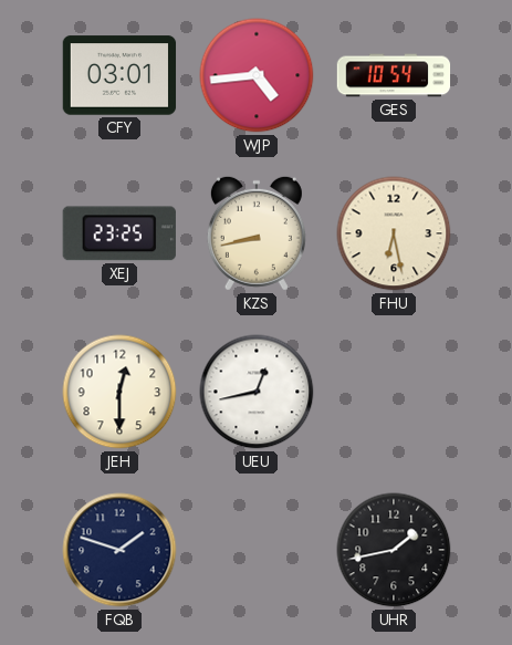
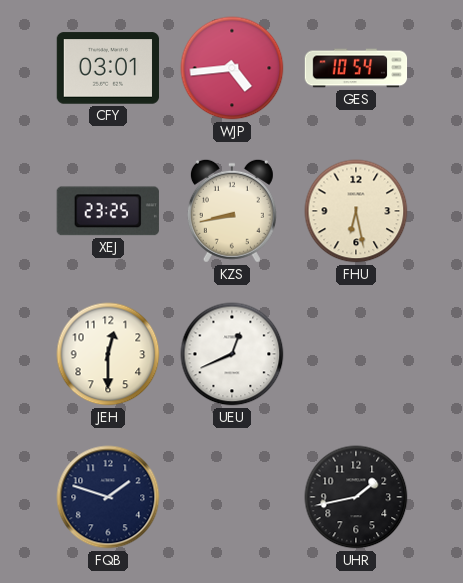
UEU: 12:43 -> 12:41
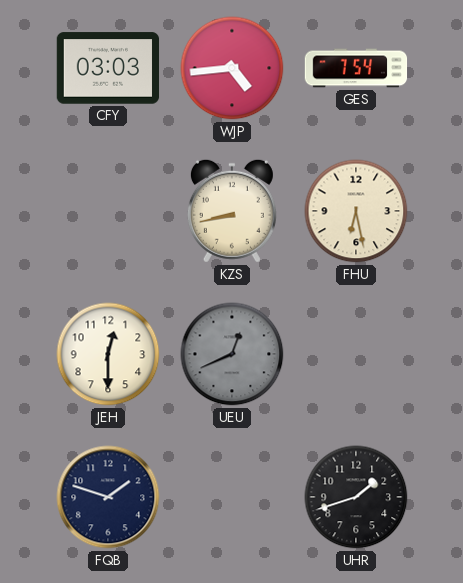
CFY: 03:01 -> 03:03
GES: 10:54 -> 7:54
XEJ: 23:25 -> none
UEU dial: white -> grey
UHR: 1:43 -> 1:42
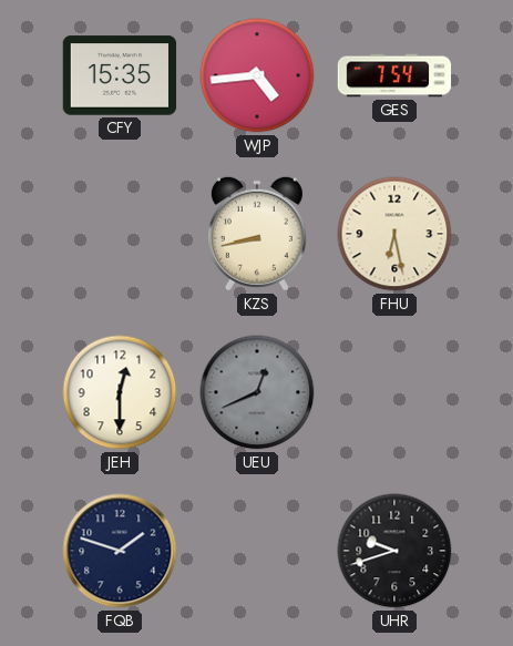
CFY: 03:03 -> 15:35
UHR: 1:42 -> 9:42
